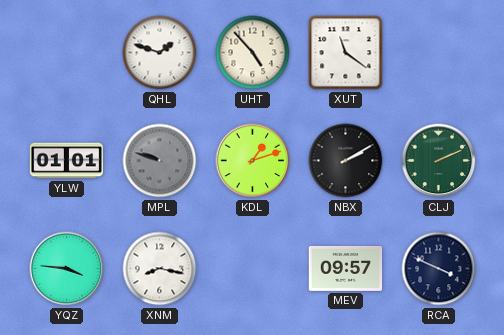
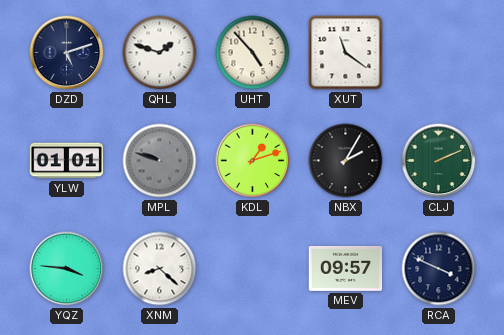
DZD: none -> 5:12
NBX: 2:10 -> 2:05
XNM: 8:17 -> 8:22
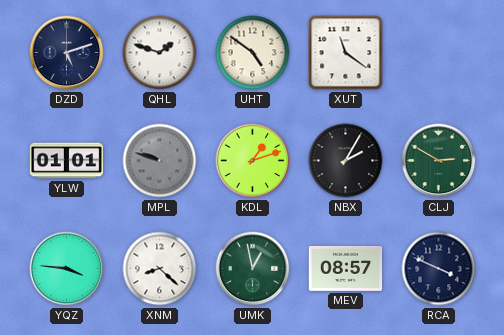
UHT: 4:53 -> 4:51
CLJ: 2:11 -> 2:50
UMK: none -> 12:58
MEV: 09:57 -> 08:57
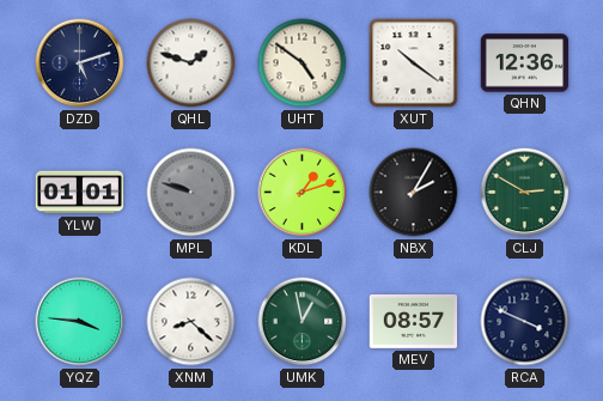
XUT: 11:21 -> 10:21
QHN: none -> 12:36
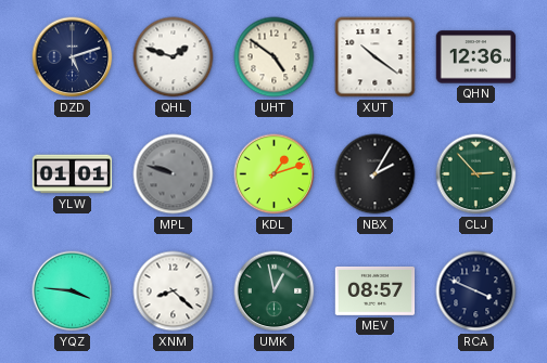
CLJ: 2:50 -> 2:53
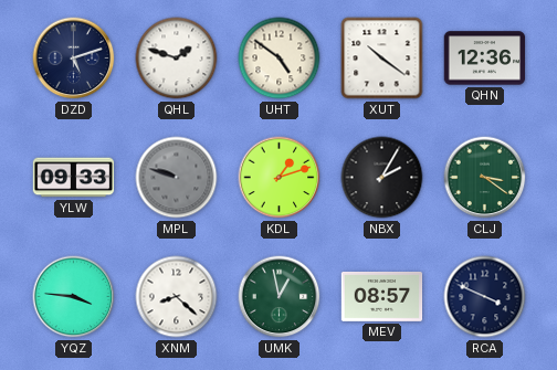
YLW: 01:01 -> 09:33
CLJ: 2:53 -> 3:21
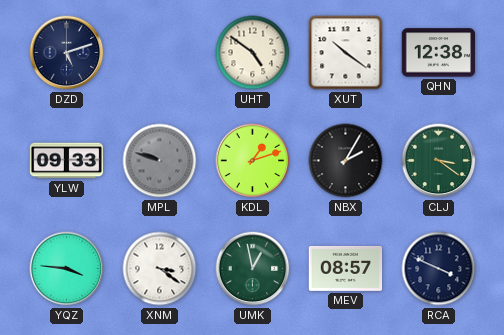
QHL: 1:48 -> none
QHN: 12:36 -> 12:38
XNM: 8:22 -> 3:21
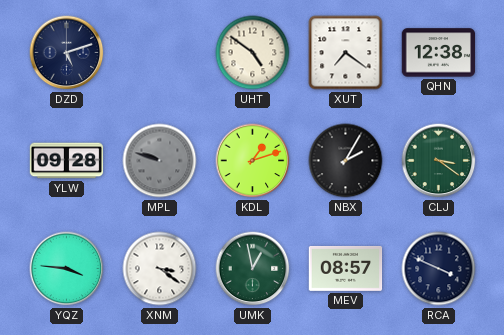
XUT: 10:21 -> 7:21
YLW: 09:33 -> 09:28
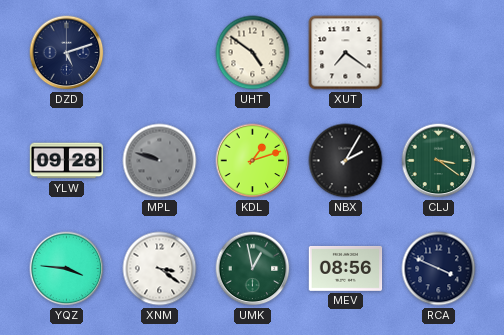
QHN: 12:38 -> none
MEV: 08:57 -> 08:56
